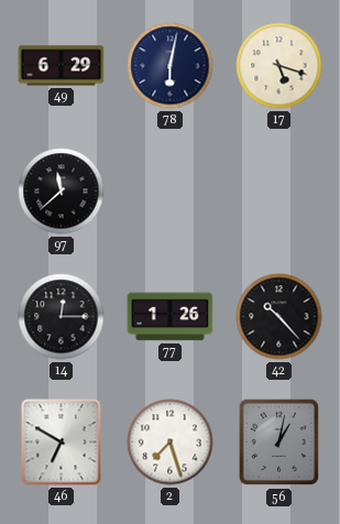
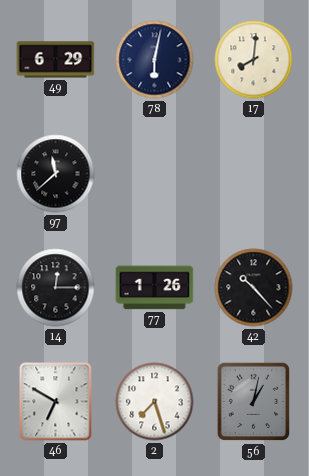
17: 5:18 -> 8:01
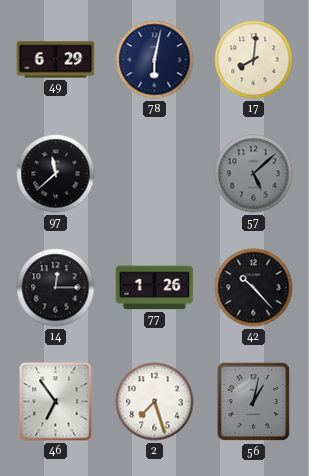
57: none -> 5:08
46: 6:50 -> 6:54
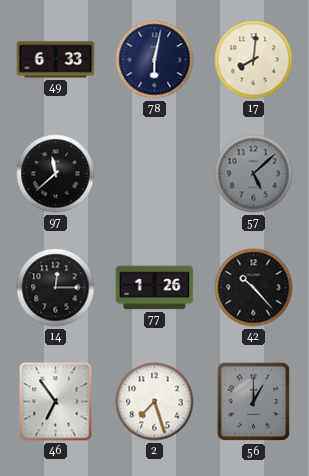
49: 6:29 -> 6:33
56: 1:02 -> 1:00
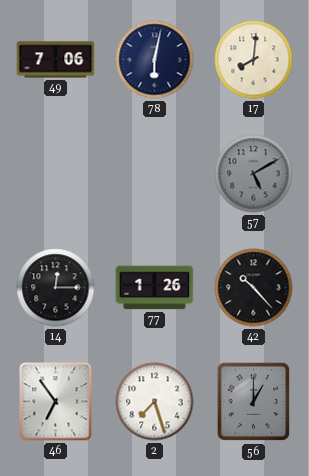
49: 6:33 -> 7:06
97: 11:38 -> none
57: 5:08 -> 5:10
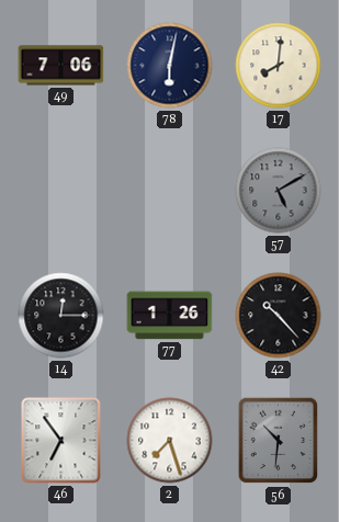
56: 1:00 -> 10:31
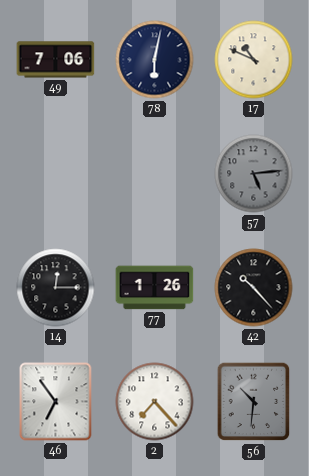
17: 8:01 -> 10:49
57: 5:10 -> 5:14
2: 7:27 -> 7:23
